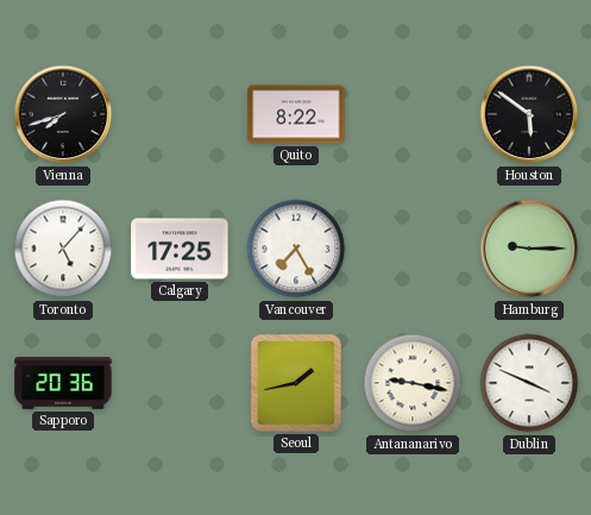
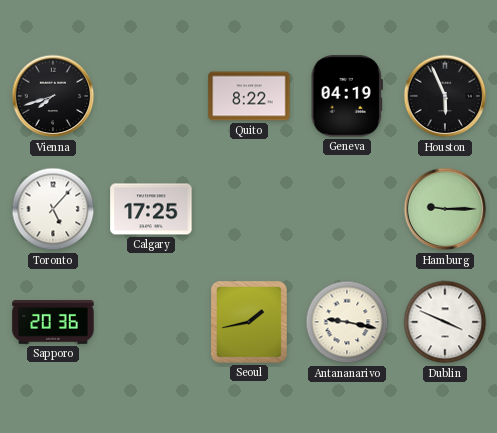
Geneva: none -> 04:19
Houston: 5:51 -> 5:56
Vancouver: 7:25 -> none
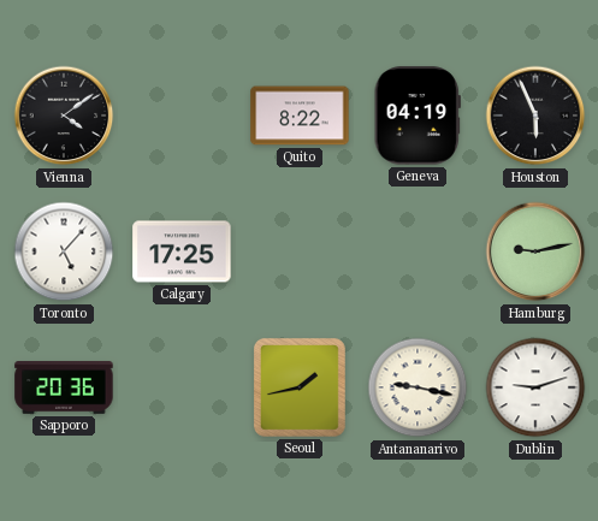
Vienna: 7:42 -> 4:09
Hamburg: 9:15 -> 9:13
Dublin: 3:49 -> 9:12
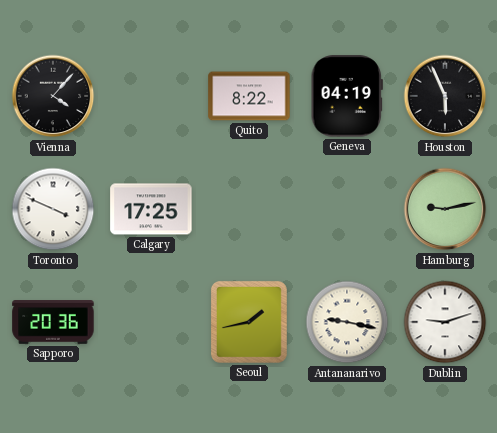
Vienna: 4:09 -> 4:07
Toronto: 5:07 -> 3:49
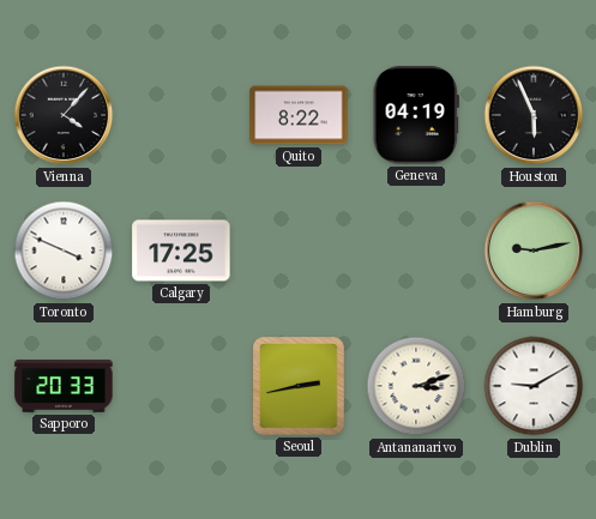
Sapporo: 20:36 -> 20:33
Seoul: 1:43 -> 2:43
Antananarivo: 9:17 -> 3:12
Dublin: 9:12 -> 9:10
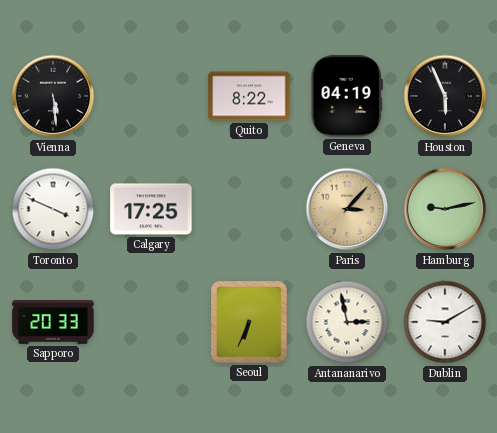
Vienna: 4:07 -> 5:29
Paris: none -> 3:07
Seoul: 2:43 -> 6:34
Antananarivo: 3:12 -> 2:58
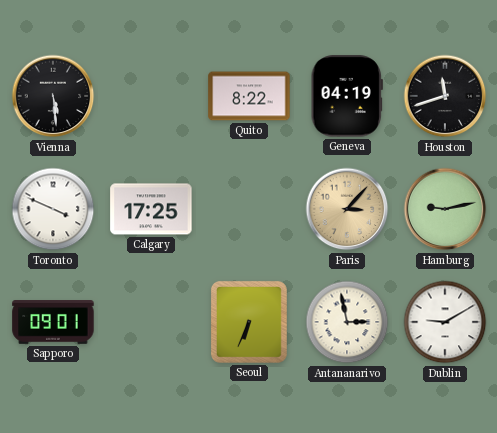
Houston: 5:56 -> 11:42
Sapporo: 20:33 -> 09:01
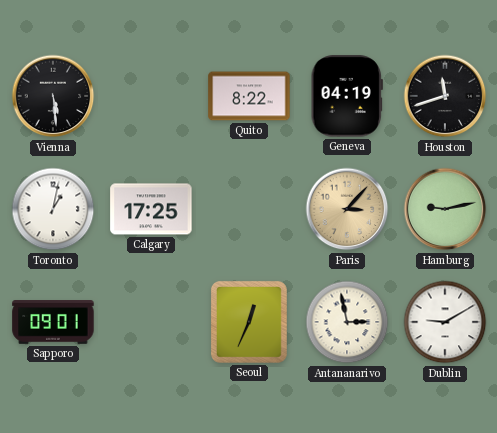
Toronto: 3:49 -> 1:02
Seoul: 6:34 -> 12:34
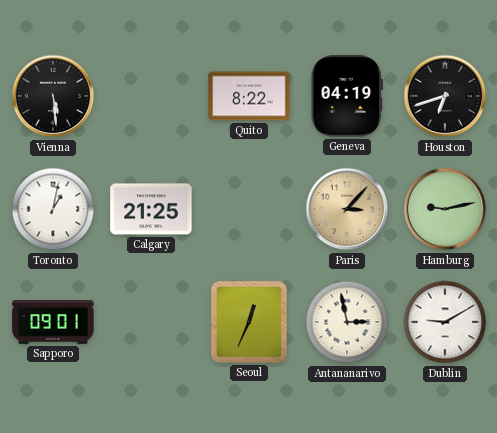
Houston: 11:42 -> 6:42
Calgary: 17:25 -> 21:25
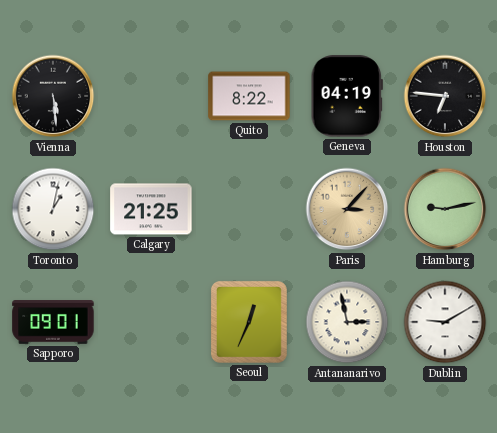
Houston: 6:42 -> 6:46
